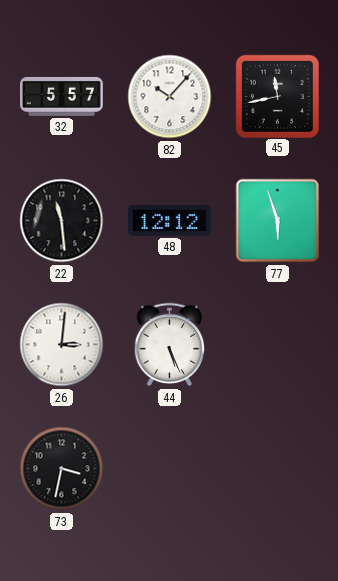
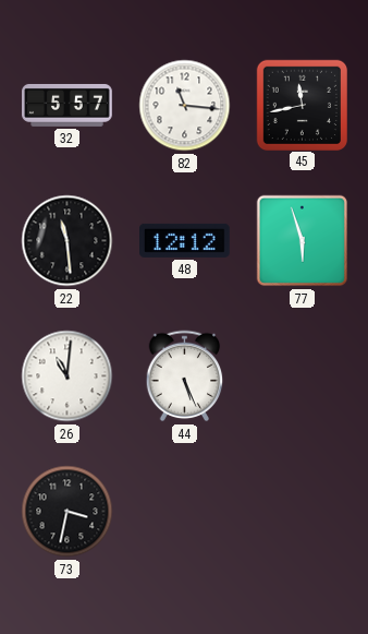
82: 10:07 -> 11:16
26: 3:01 -> 11:01
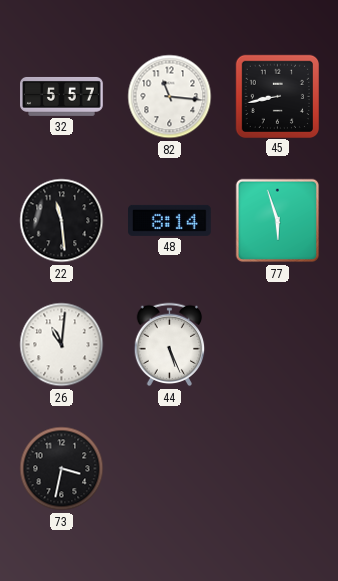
45: 11:43 -> 8:43
48: 12:12 -> 8:14
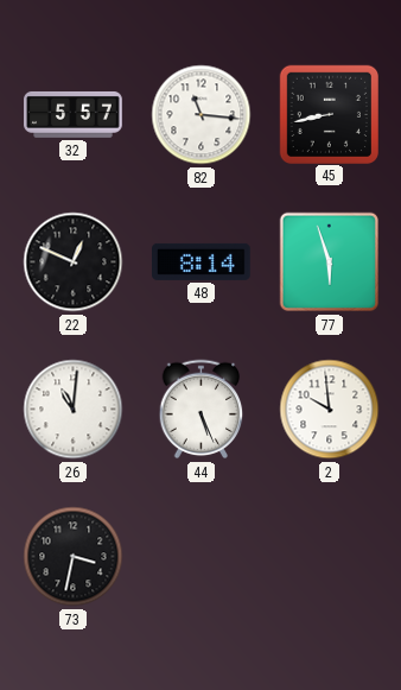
22: 11:29 -> 12:49
2: none -> 9:59
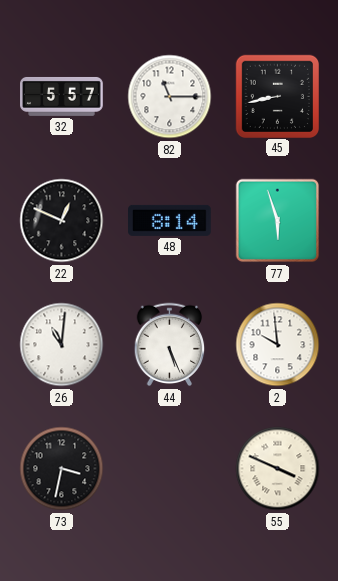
82: 11:16 -> 11:15
55: none -> 3:49
